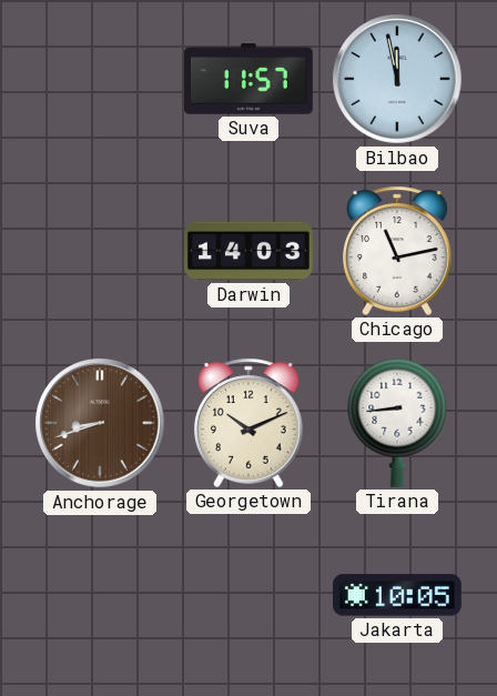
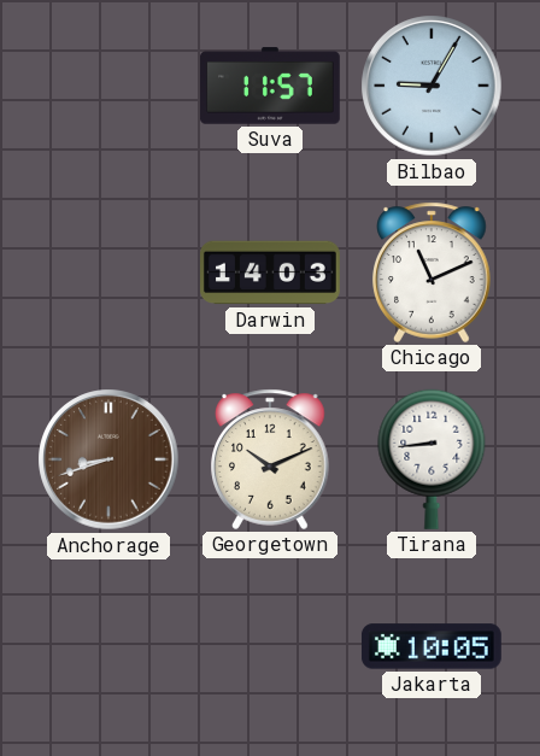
Bilbao: 11:58 -> 9:05
Chicago: 11:13 -> 11:11
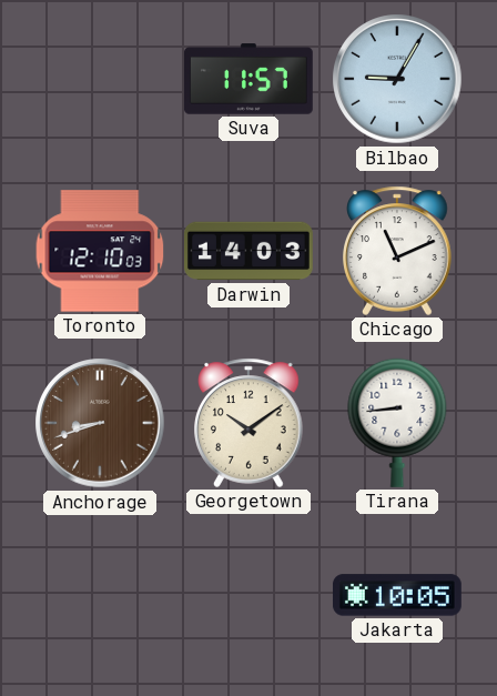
Toronto: none -> 12:10
Georgetown: 10:11 -> 10:09
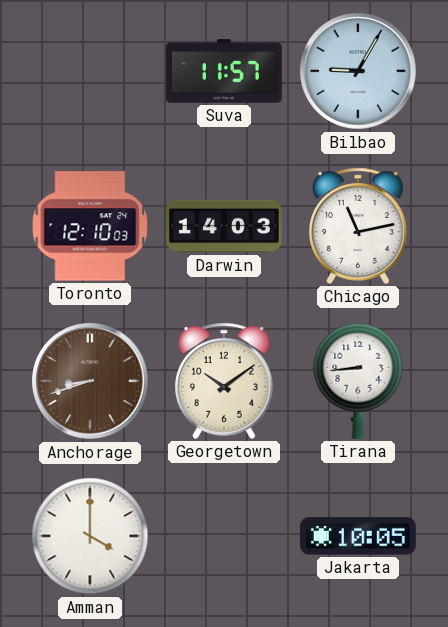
Chicago: 11:11 -> 11:13
Amman: none -> 4:00
